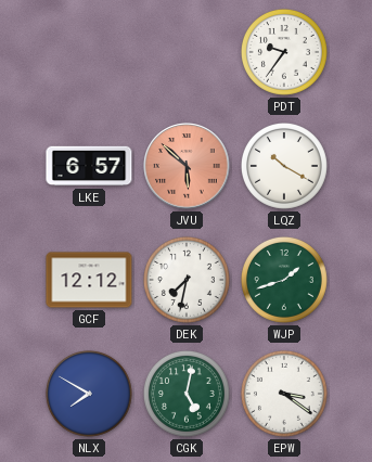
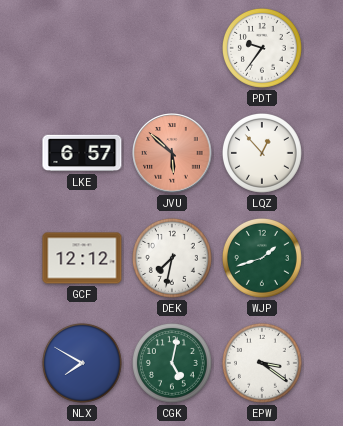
LQZ: 10:20 -> 12:53
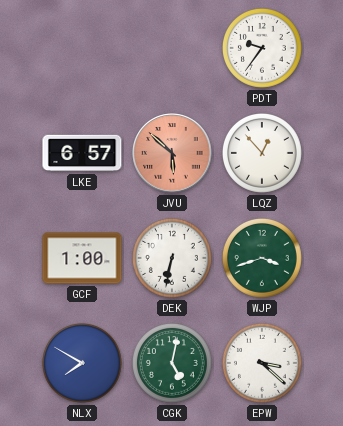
GCF: 12:12 -> 1:00
DEK: 7:32 -> 6:32
WJP: 1:42 -> 3:42
EPW: 3:21 -> 3:22
